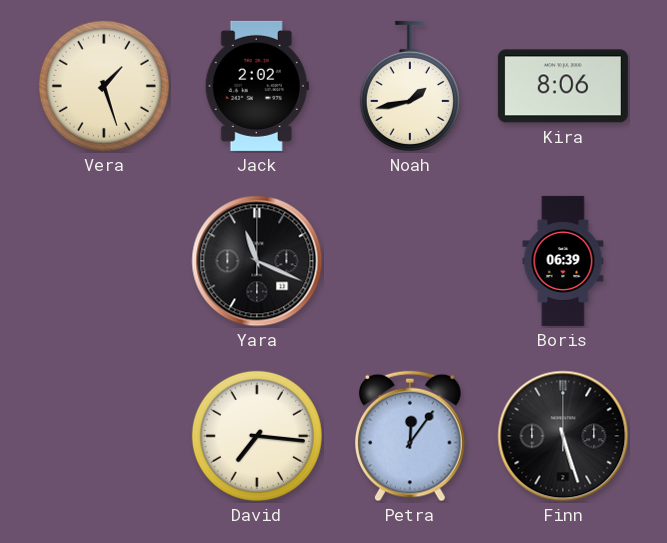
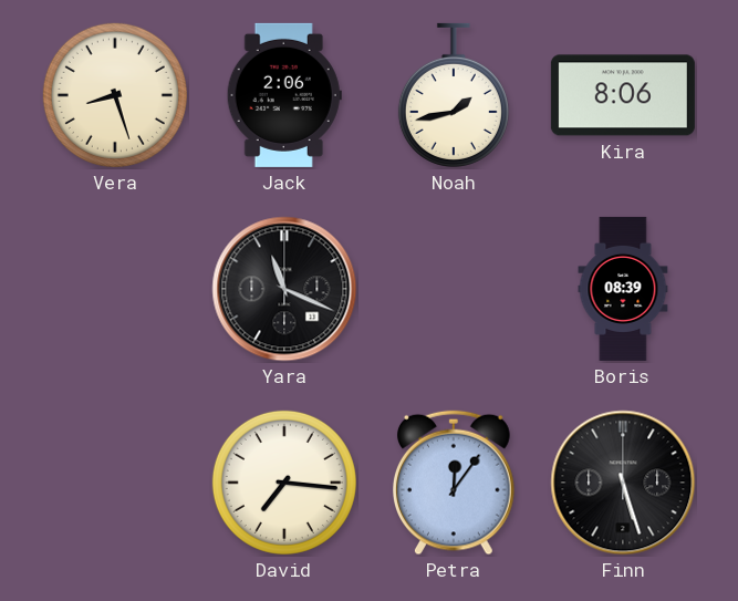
Vera: 1:27 -> 8:27
Jack: 2:02 -> 2:06
Boris: 06:39 -> 08:39
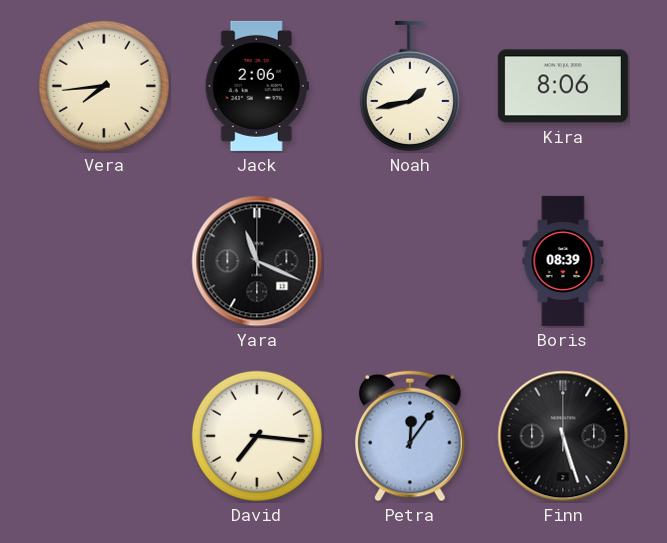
Vera: 8:27 -> 7:44
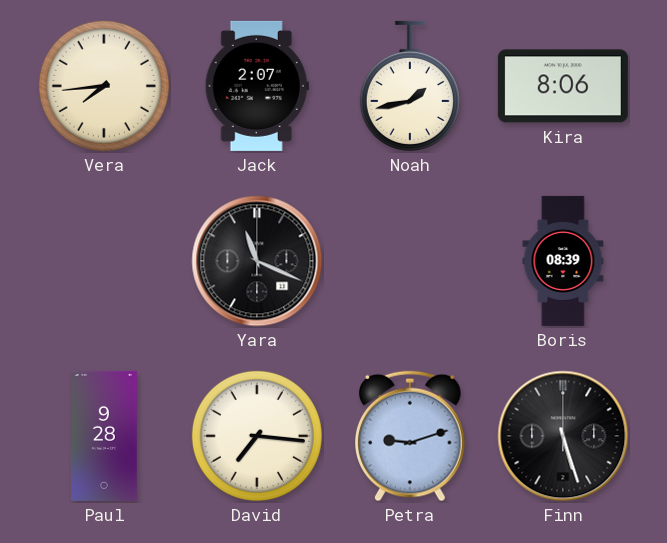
Jack: 2:06 -> 2:07
Paul: none -> 9:28
Petra: 12:06 -> 9:12
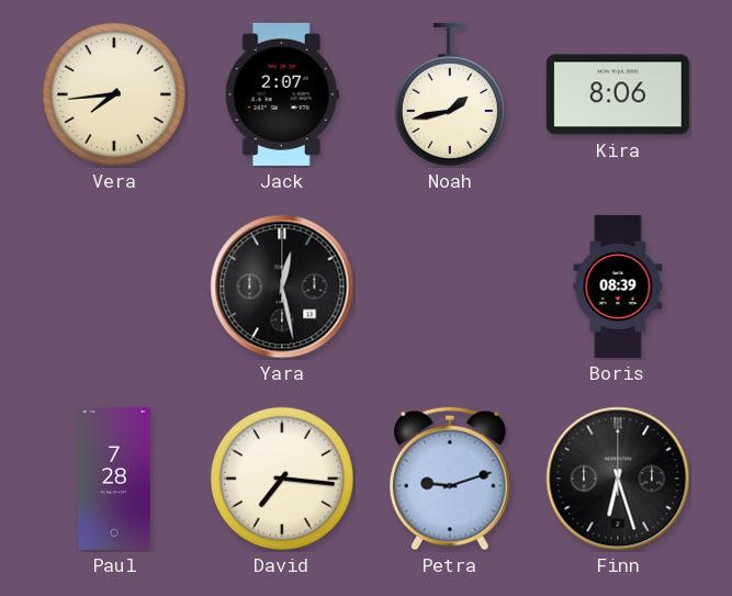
Yara: 11:19 -> 12:28
Paul: 9:28 -> 7:28
Finn: 5:27 -> 6:27
